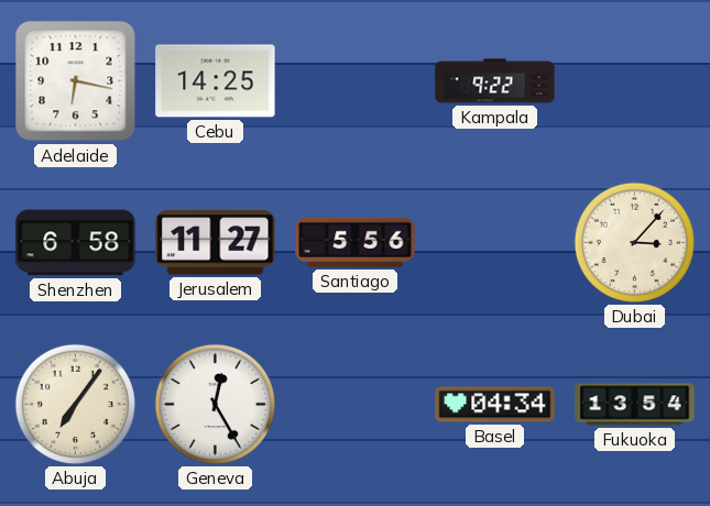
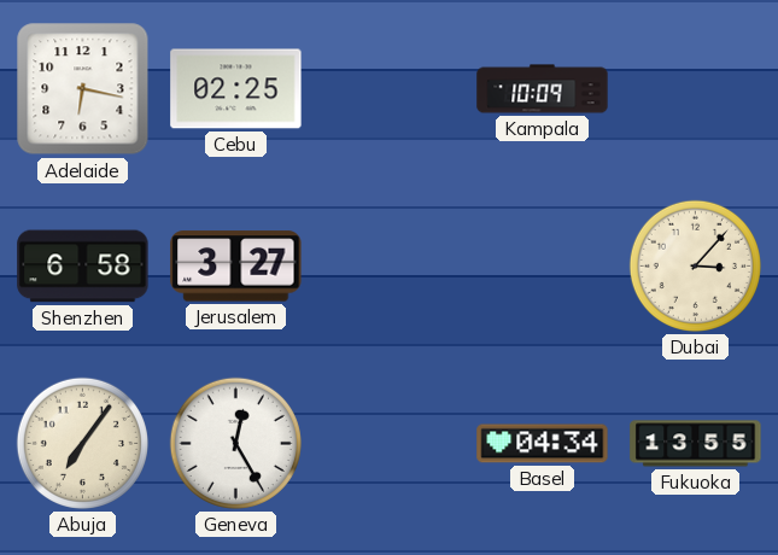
Cebu: 14:25 -> 02:25
Kampala: 9:22 -> 10:09
Jerusalem: 11:27 -> 3:27
Santiago: 5:56 -> none
Fukuoka: 13:54 -> 13:55
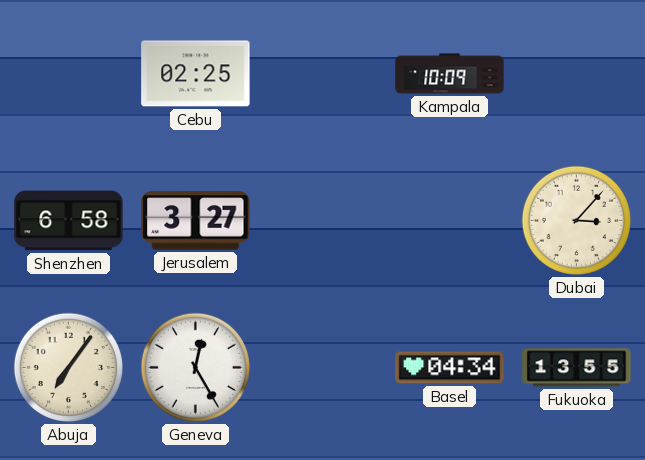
Adelaide: 6:17 -> none
